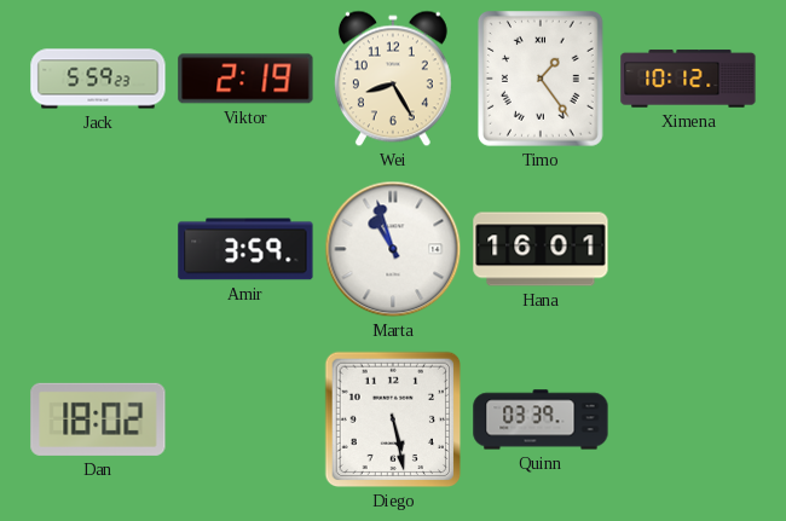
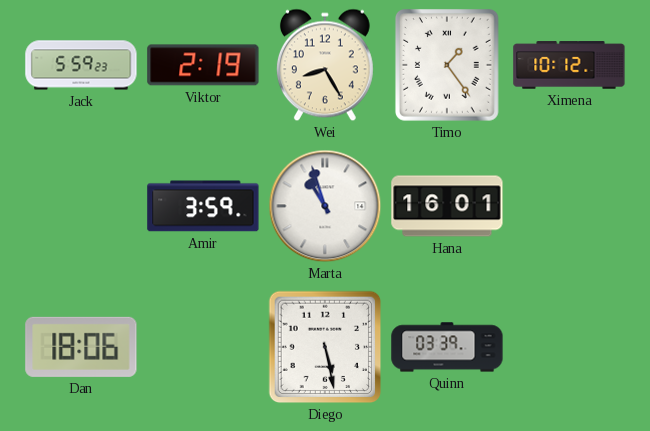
Dan: 18:02 -> 18:06
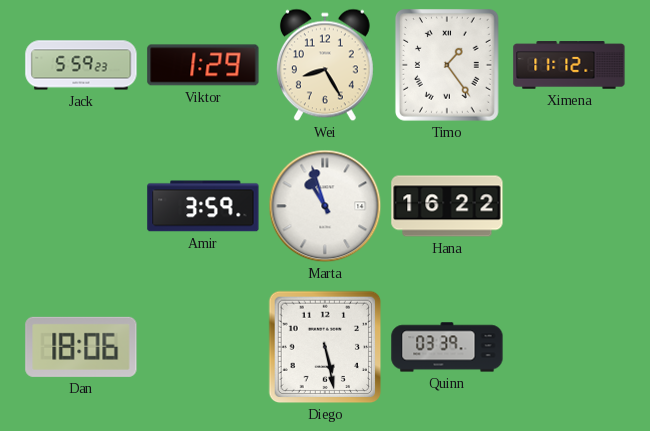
Viktor: 2:19 -> 1:29
Ximena: 10:12 -> 11:12
Hana: 16:01 -> 16:22
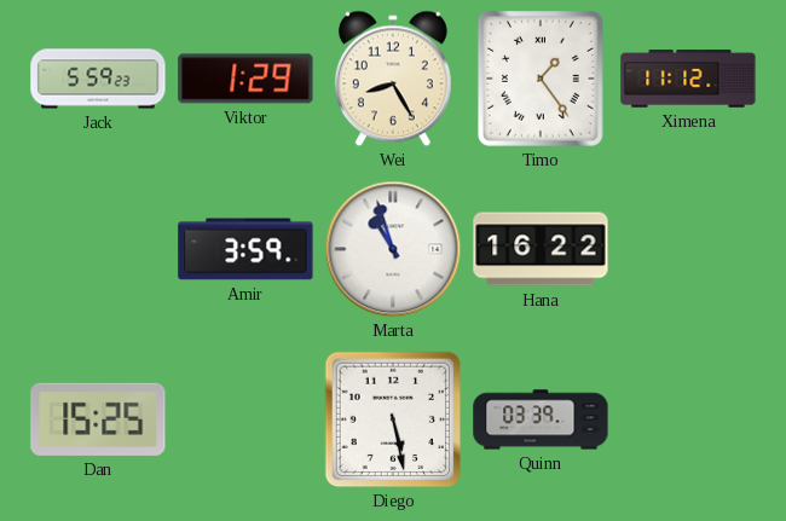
Dan: 18:06 -> 15:25
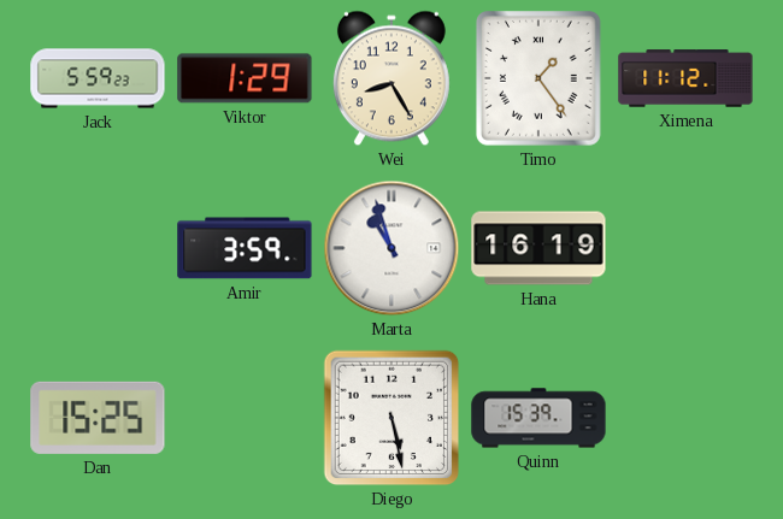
Hana: 16:22 -> 16:19
Quinn: 03:39 -> 15:39
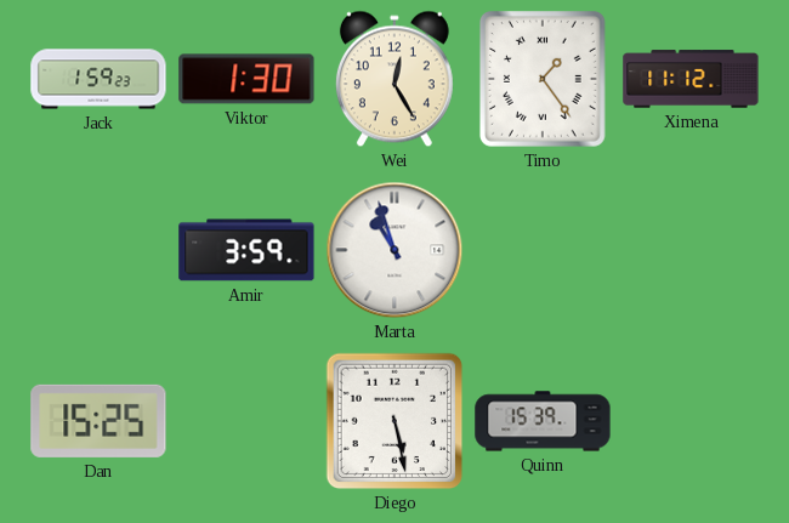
Jack: 5:59 -> 1:59
Viktor: 1:29 -> 1:30
Wei: 8:25 -> 12:25
Hana: 16:19 -> none
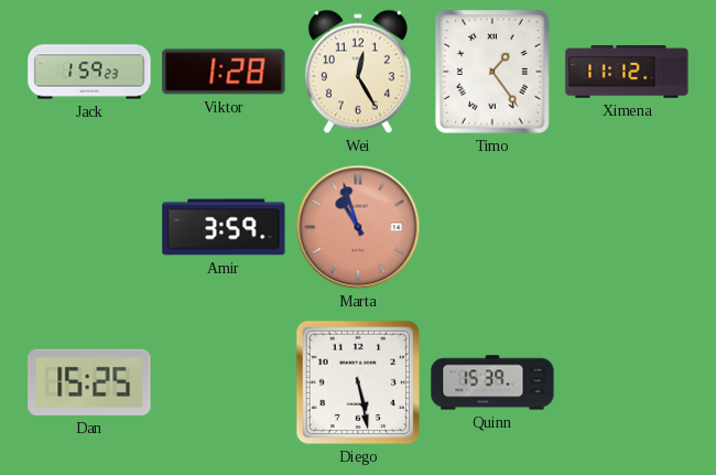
Viktor: 1:30 -> 1:28
Marta dial: white -> salmon
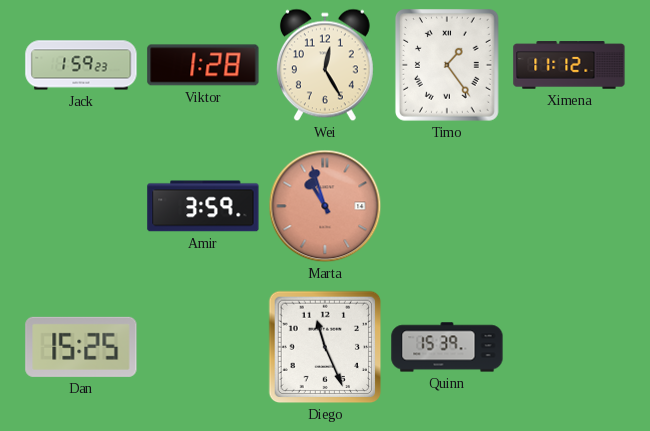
Diego: 5:28 -> 11:26
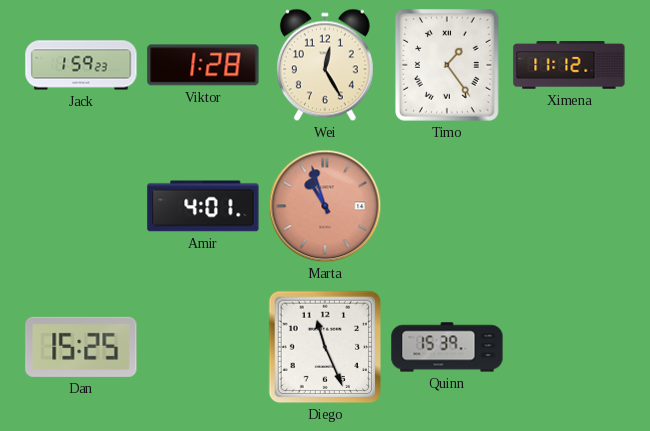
Amir: 3:59 -> 4:01
